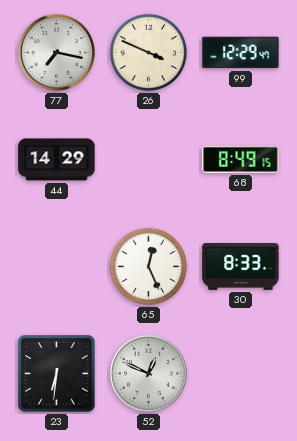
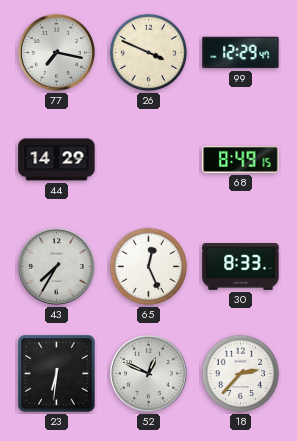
43: none -> 7:35
18: none -> 2:37
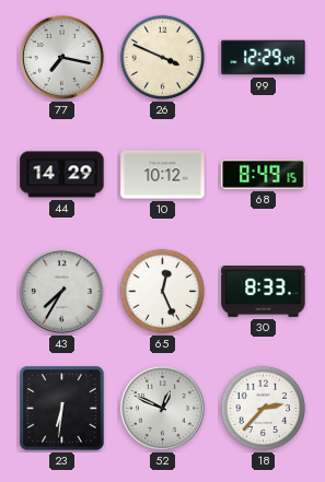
10: none -> 10:12
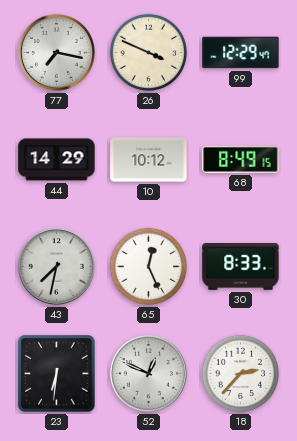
43: 7:35 -> 7:32
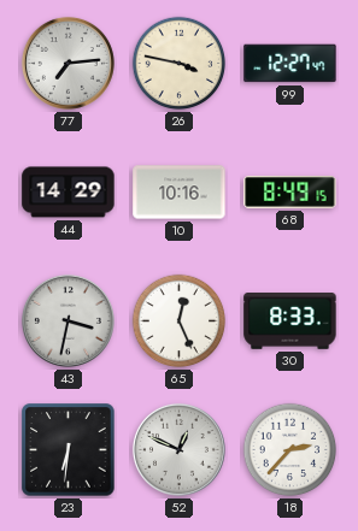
77: 7:17 -> 7:14
26: 3:49 -> 3:47
99: 12:29 -> 12:27
10: 10:12 -> 10:16
43: 7:32 -> 3:32
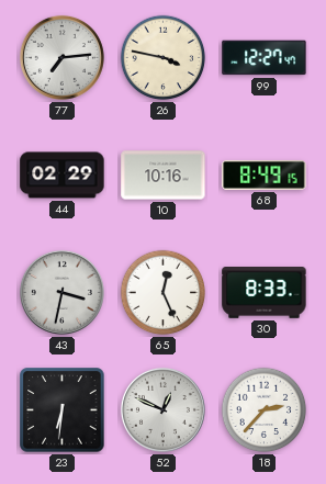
44: 14:29 -> 02:29
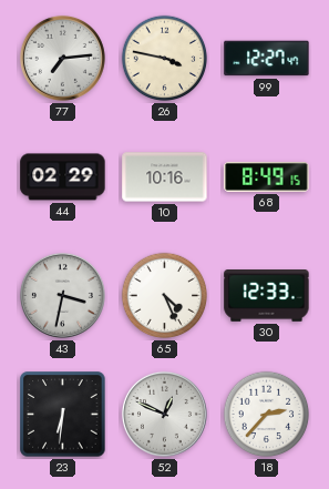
65: 12:26 -> 4:26
30: 8:33 -> 12:33
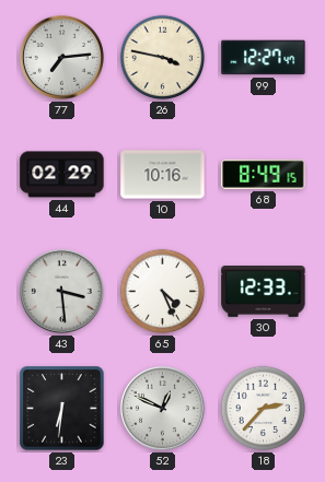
43: 3:32 -> 3:29
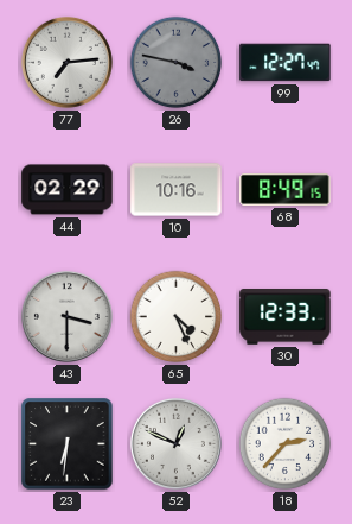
26 dial: cream -> grey
43: 3:29 -> 3:30
